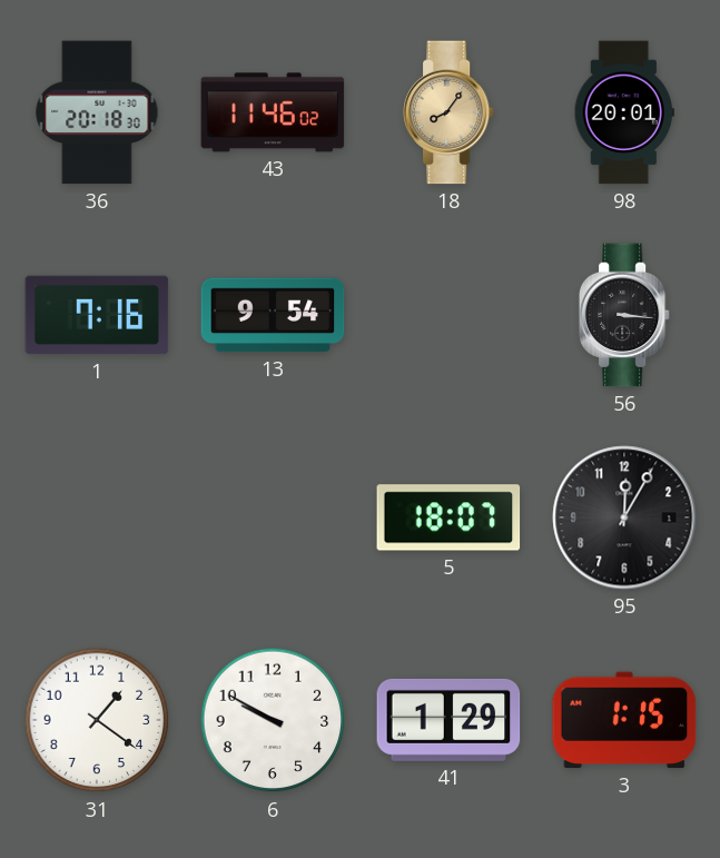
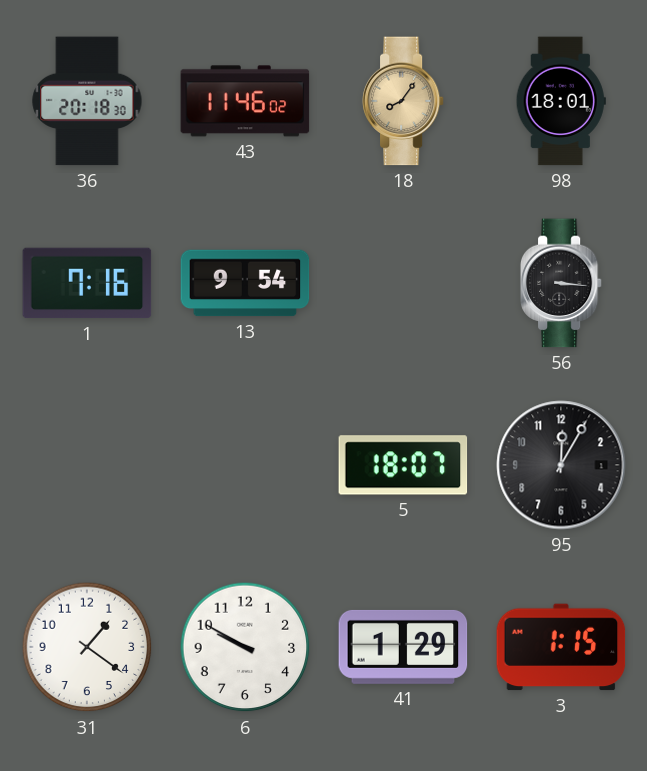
98: 20:01 -> 18:01
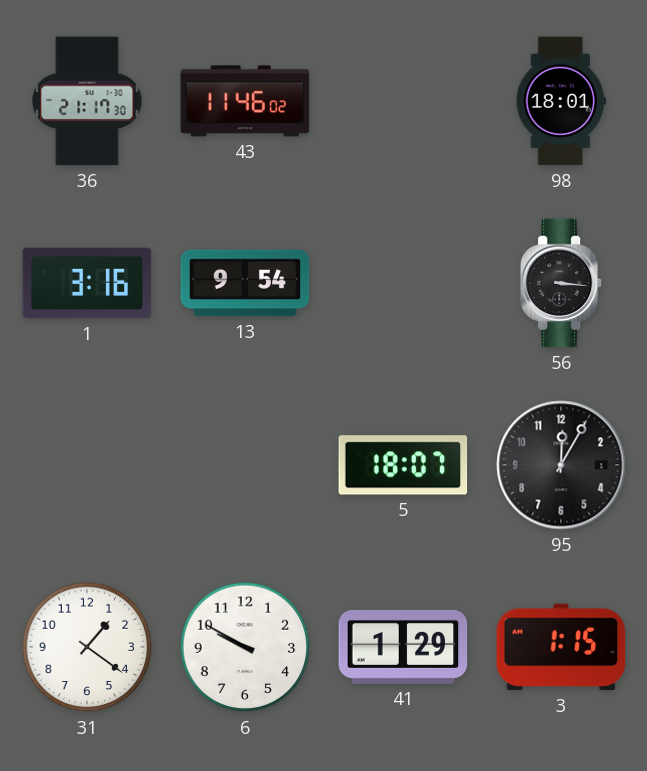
36: 20:18 -> 21:17
18: 8:06 -> none
1: 7:16 -> 3:16
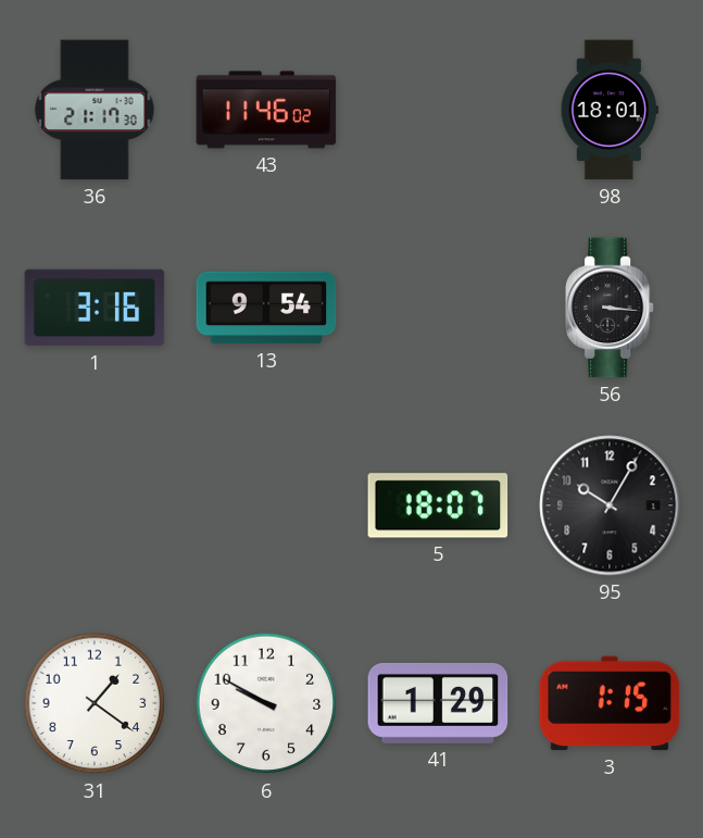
95: 12:05 -> 10:05
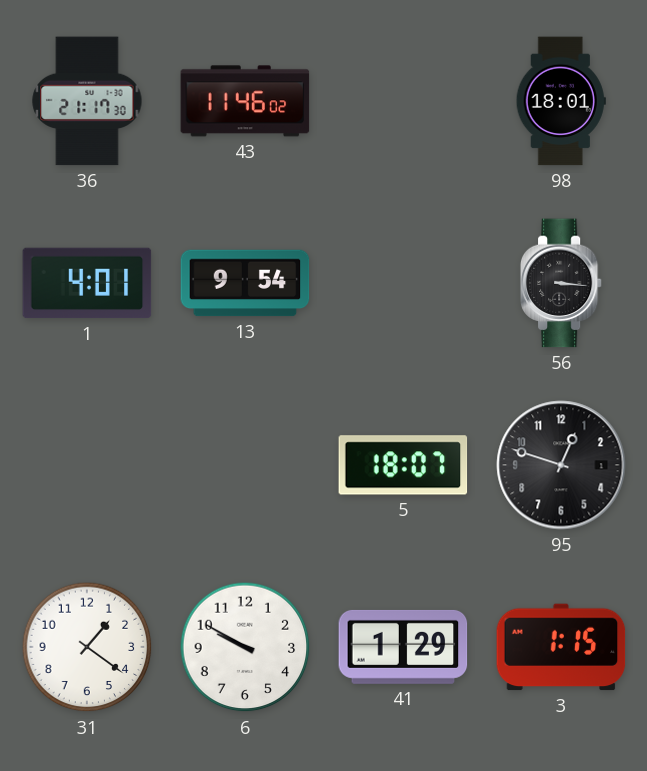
1: 3:16 -> 4:01
95: 10:05 -> 12:48
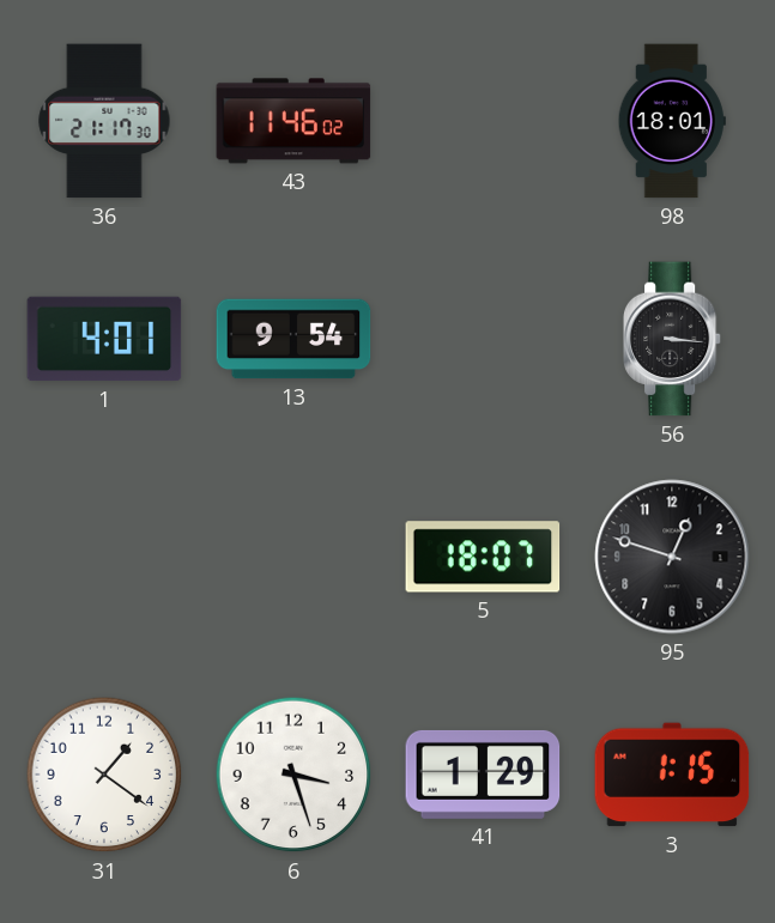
6: 9:50 -> 3:27
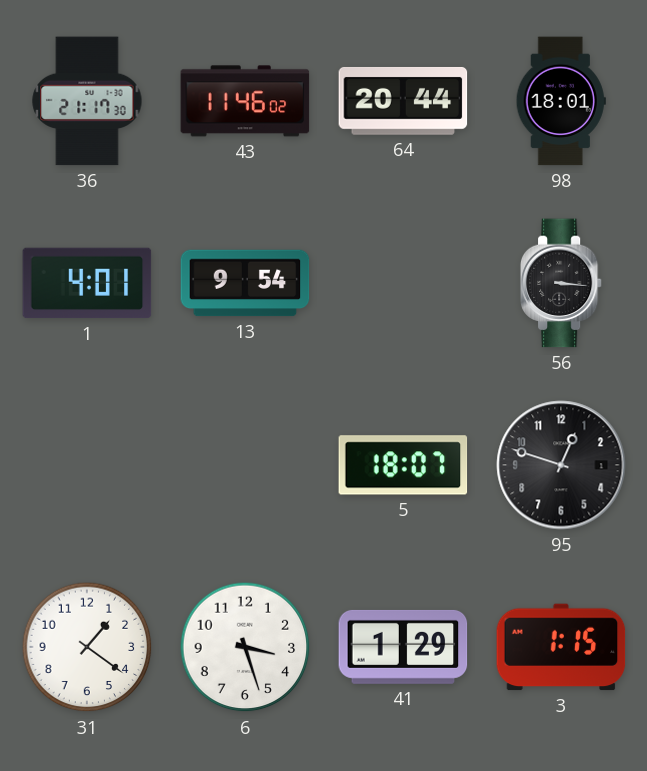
64: none -> 20:44
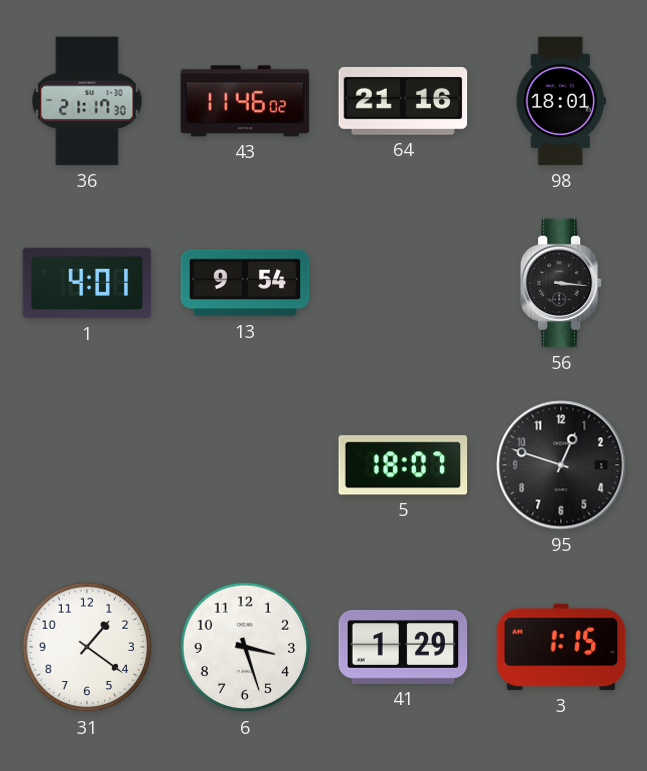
64: 20:44 -> 21:16
